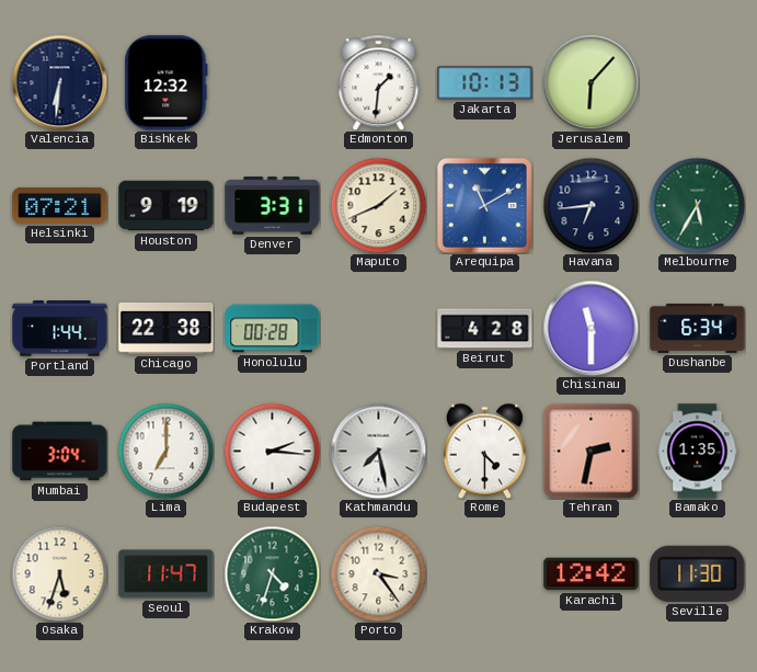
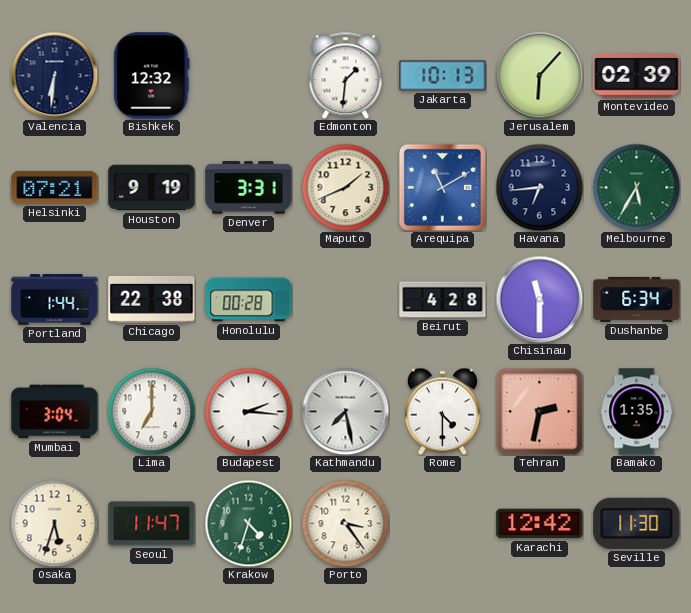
Montevideo: none -> 02:39
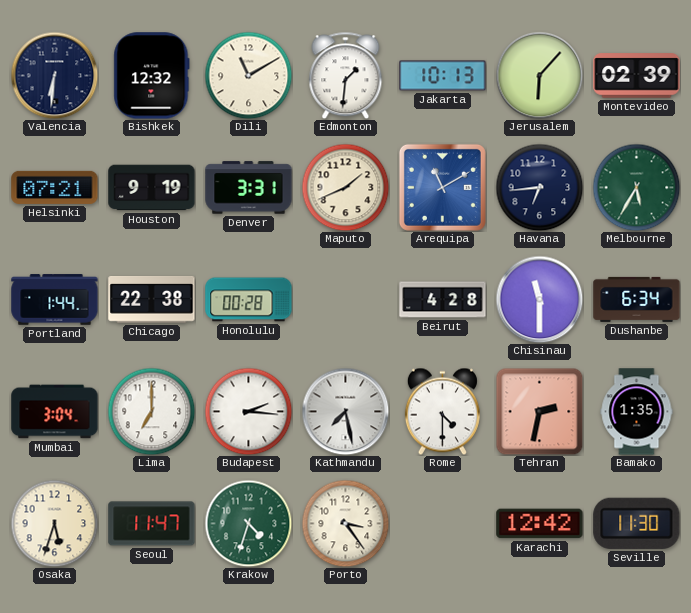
Dili: none -> 11:10
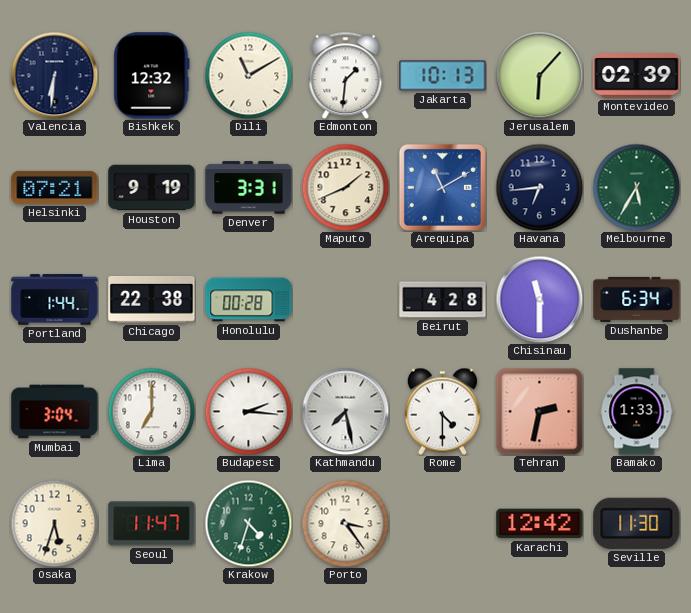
Bamako: 1:35 -> 1:33
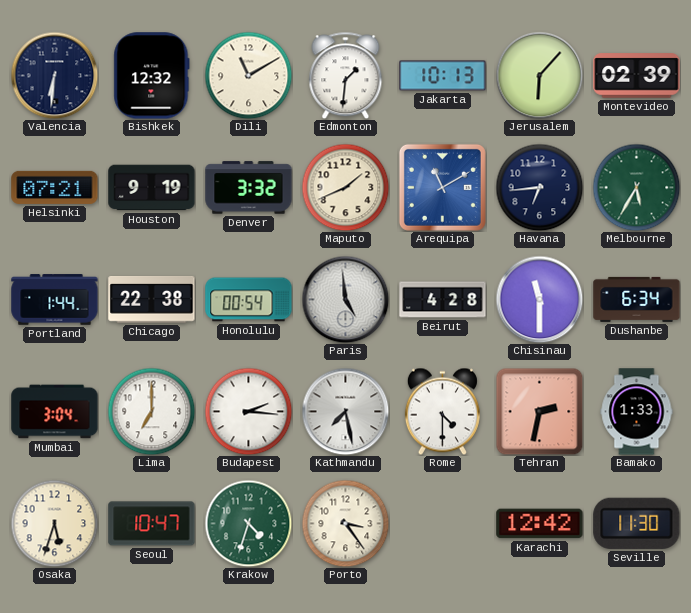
Denver: 3:31 -> 3:32
Honolulu: 00:28 -> 00:54
Paris: none -> 4:59
Seoul: 11:47 -> 10:47
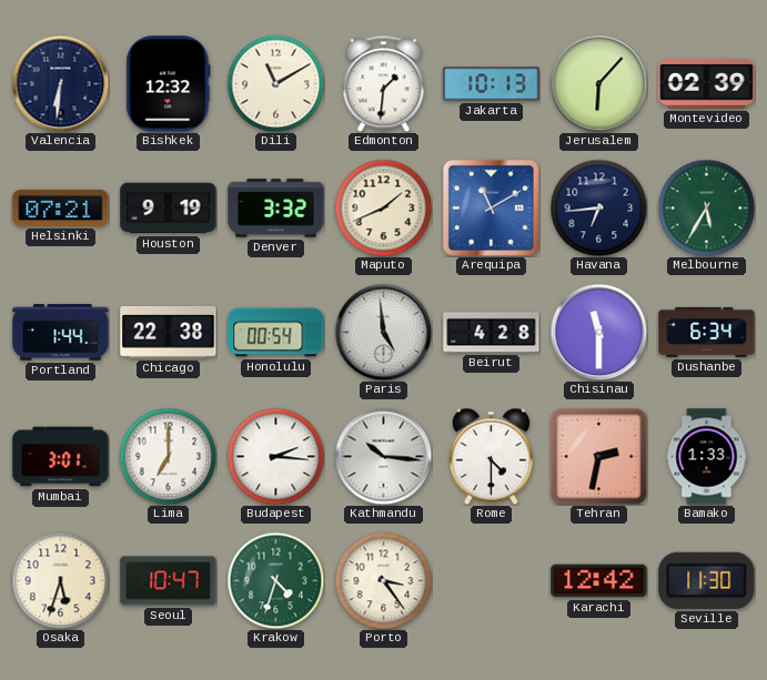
Mumbai: 3:04 -> 3:01
Kathmandu: 7:28 -> 10:16
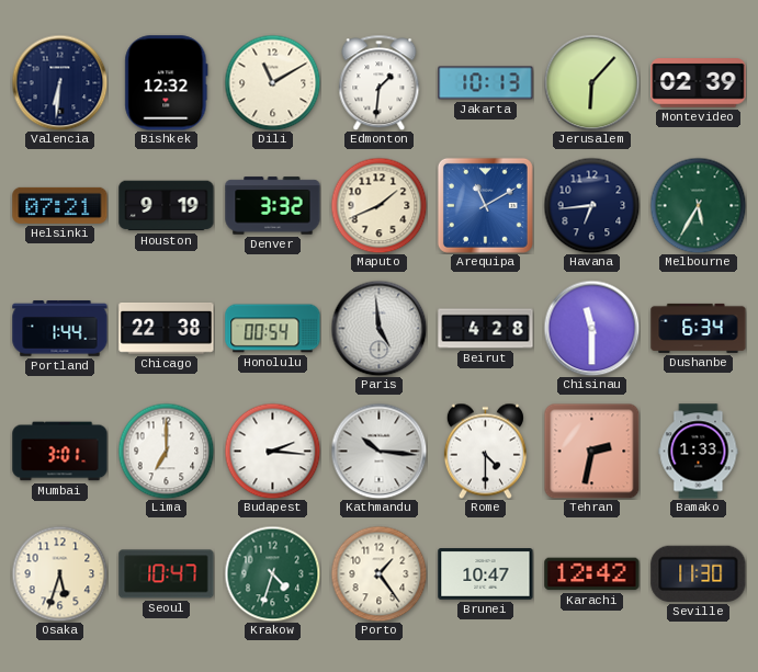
Porto: 3:24 -> 1:24
Brunei: none -> 10:47
